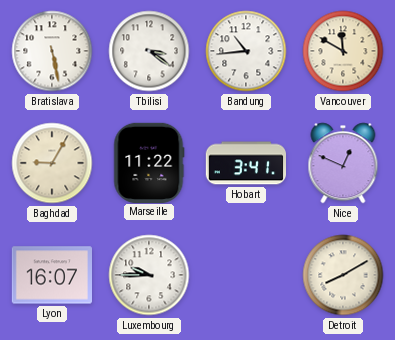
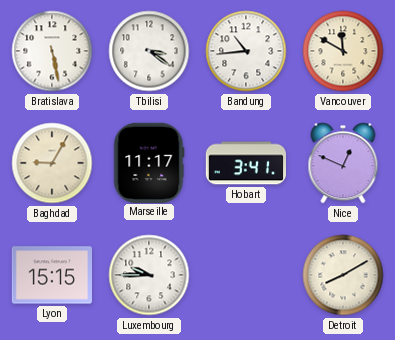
Marseille: 11:22 -> 11:17
Lyon: 16:07 -> 15:15
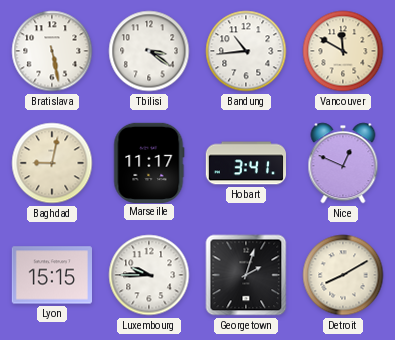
Baghdad: 9:05 -> 9:02
Georgetown: none -> 2:03
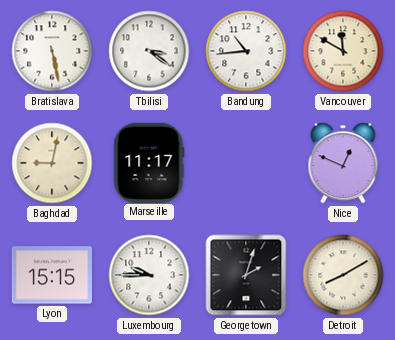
Hobart: 3:41 -> none
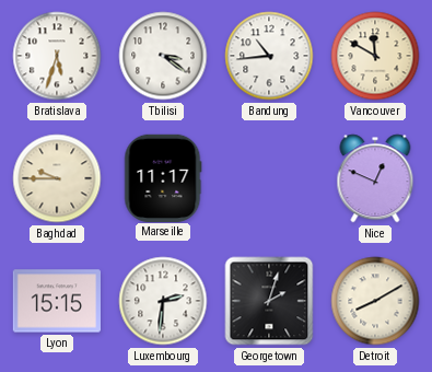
Bratislava: 5:28 -> 5:33
Baghdad: 9:02 -> 9:45
Luxembourg: 9:45 -> 2:31
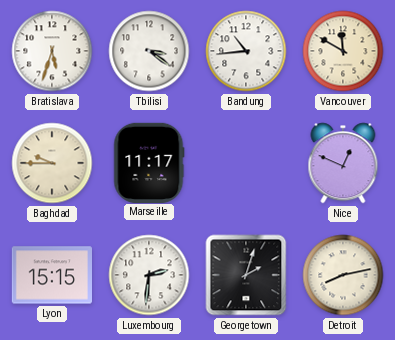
Detroit: 8:10 -> 8:13
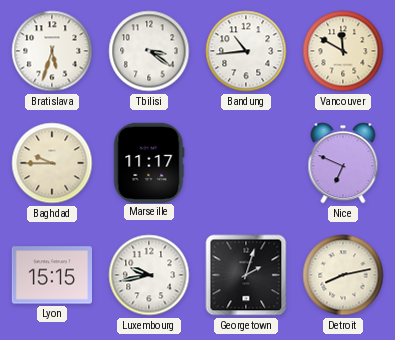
Nice: 12:49 -> 6:49
Luxembourg: 2:31 -> 9:43
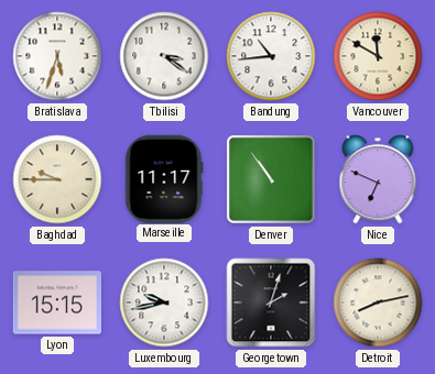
Denver: none -> 10:54
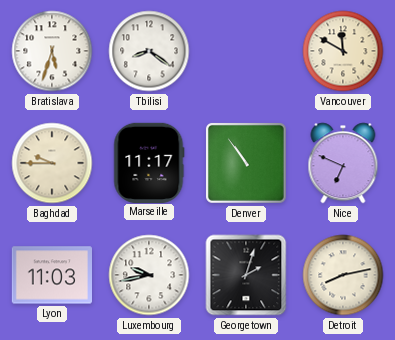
Tbilisi: 3:21 -> 8:21
Bandung: 10:44 -> none
Lyon: 15:15 -> 11:03
